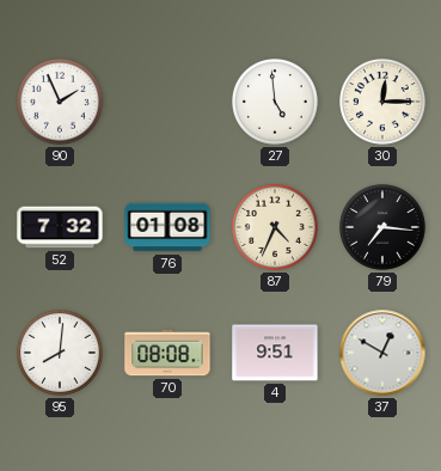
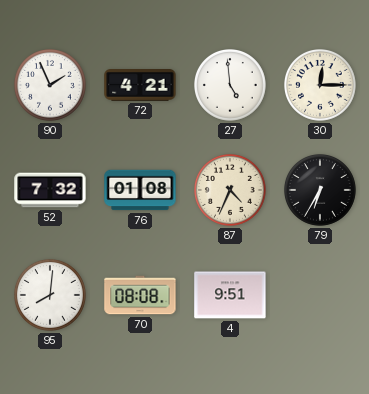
72: none -> 4:21
79: 7:16 -> 6:35
37: 12:50 -> none
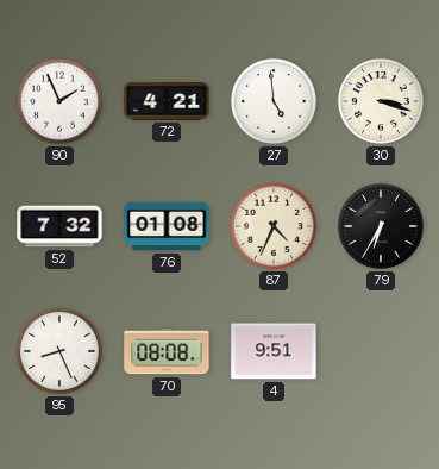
30: 12:15 -> 3:18
95: 8:01 -> 8:26
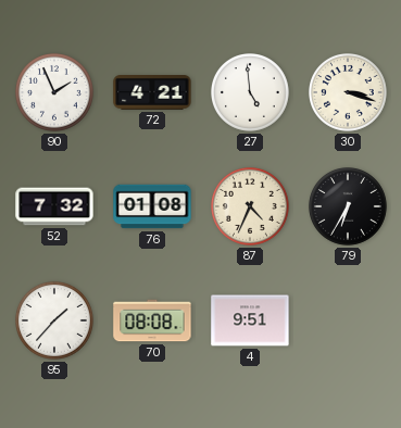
95: 8:26 -> 1:37
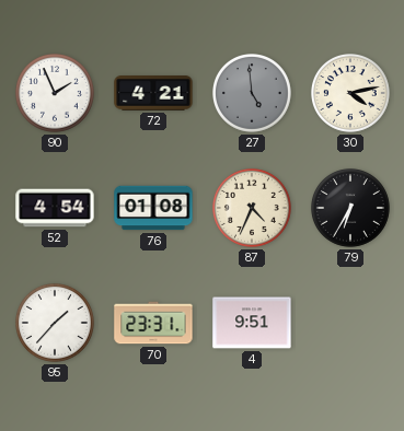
27 dial: white -> grey
30: 3:18 -> 4:13
52: 7:32 -> 4:54
70: 08:08 -> 23:31
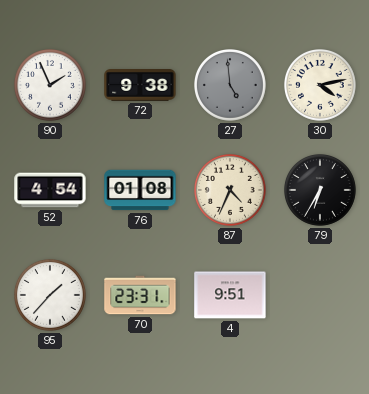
72: 4:21 -> 9:38
